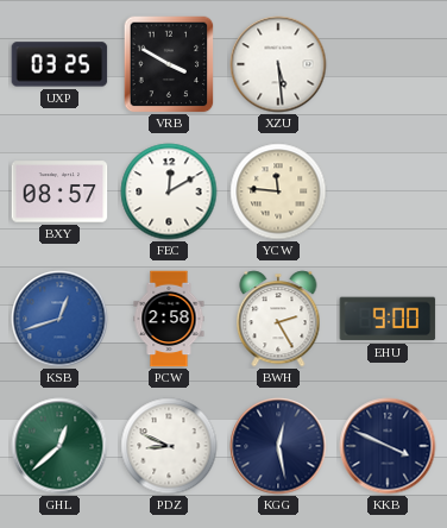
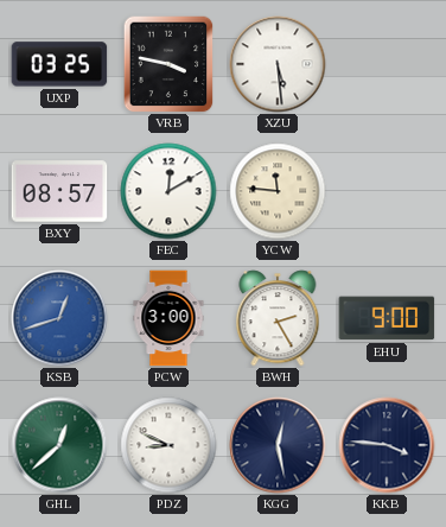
VRB: 3:50 -> 3:47
PCW: 2:58 -> 3:00
KKB: 3:49 -> 3:46
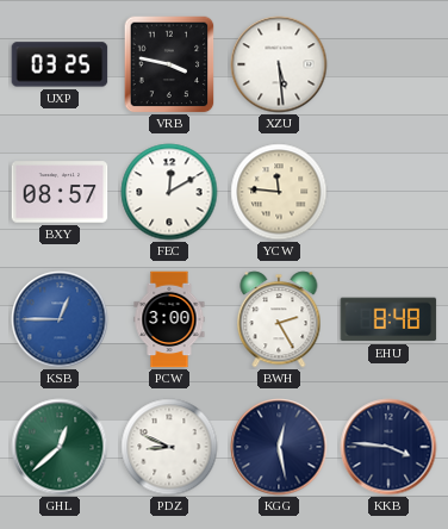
KSB: 12:42 -> 12:45
EHU: 9:00 -> 8:48
